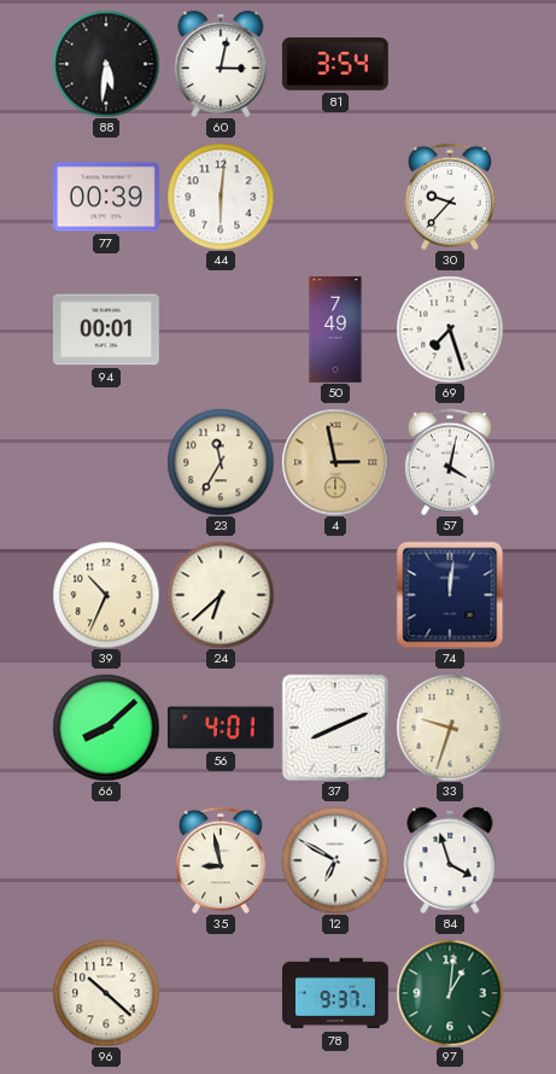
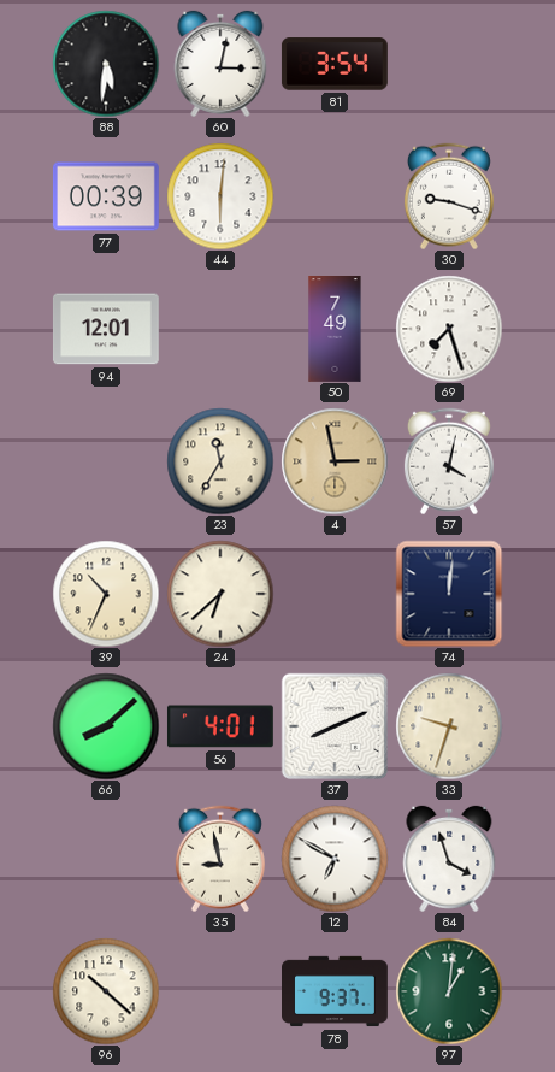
30: 9:37 -> 9:18
94: 00:01 -> 12:01
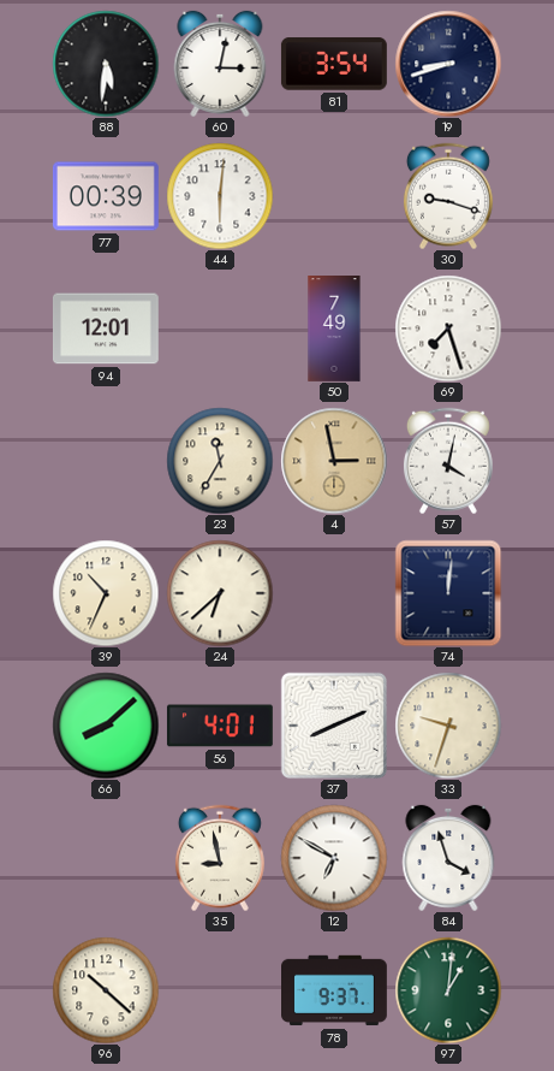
19: none -> 8:42
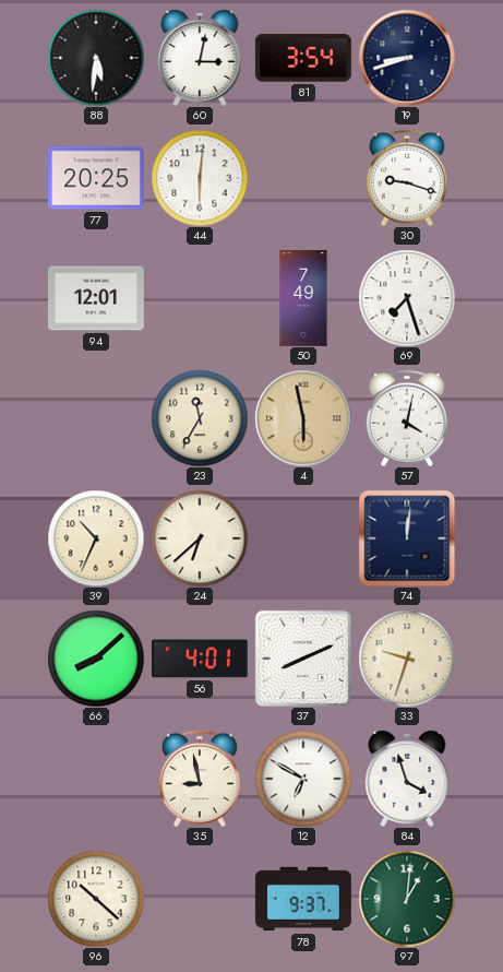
77: 00:39 -> 20:25
4: 2:58 -> 5:58
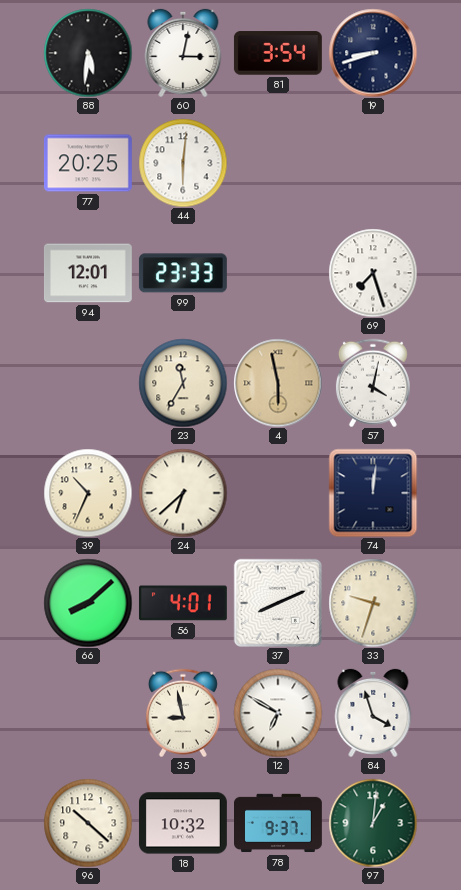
30: 9:18 -> none
99: none -> 23:33
50: 7:49 -> none
18: none -> 10:32
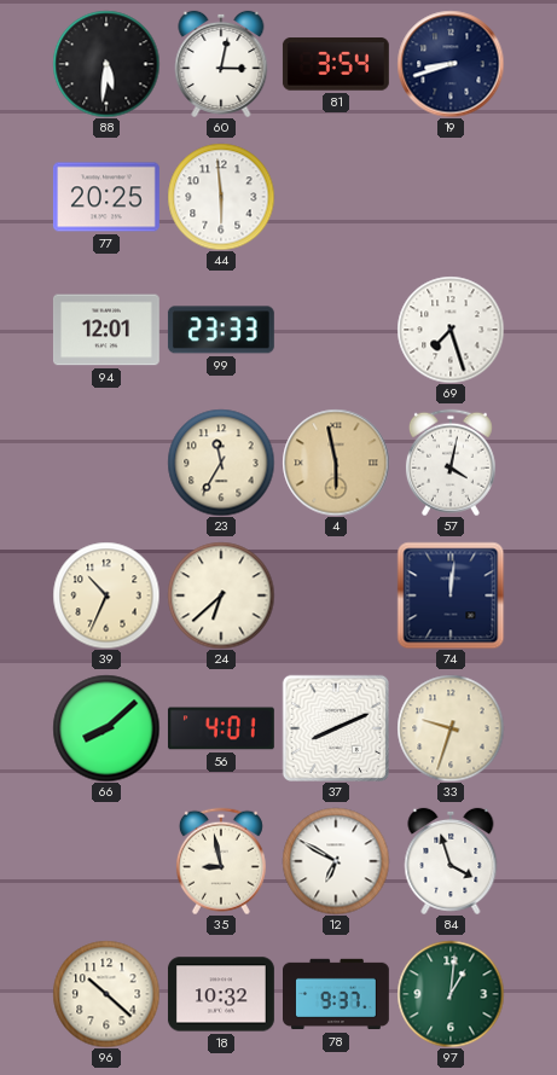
44: 6:01 -> 5:59
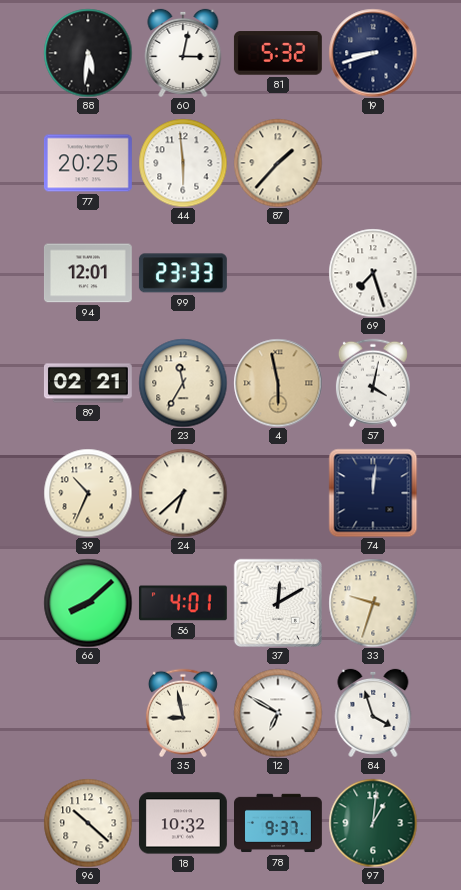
81: 3:54 -> 5:32
87: none -> 1:37
89: none -> 02:21
37: 8:11 -> 12:10
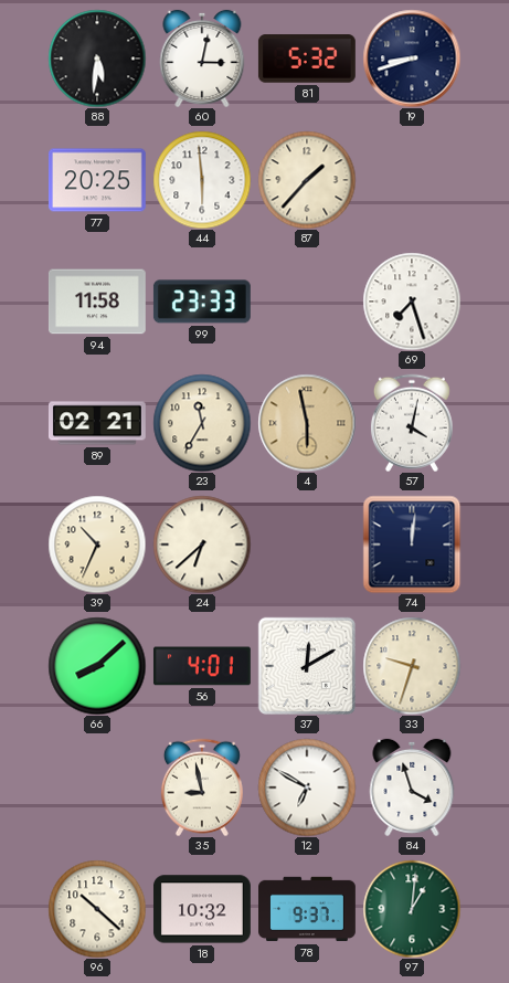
94: 12:01 -> 11:58
